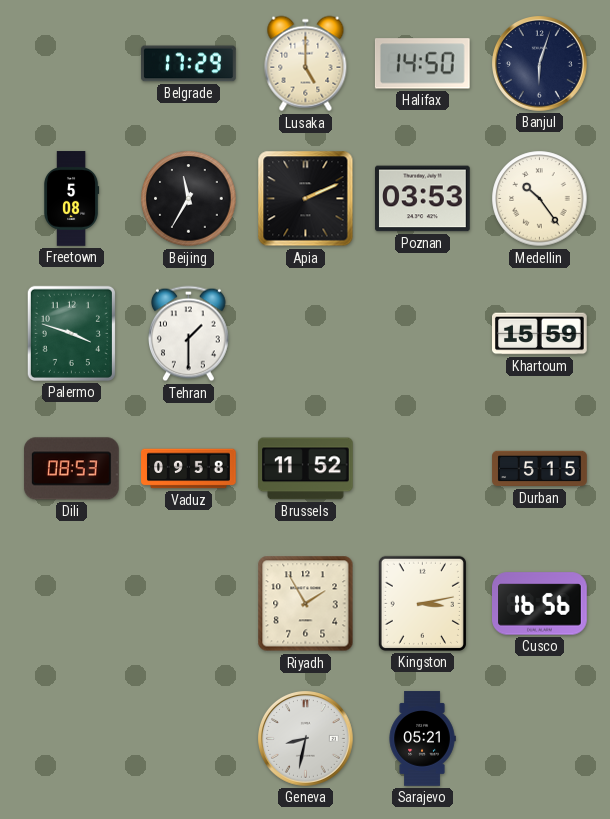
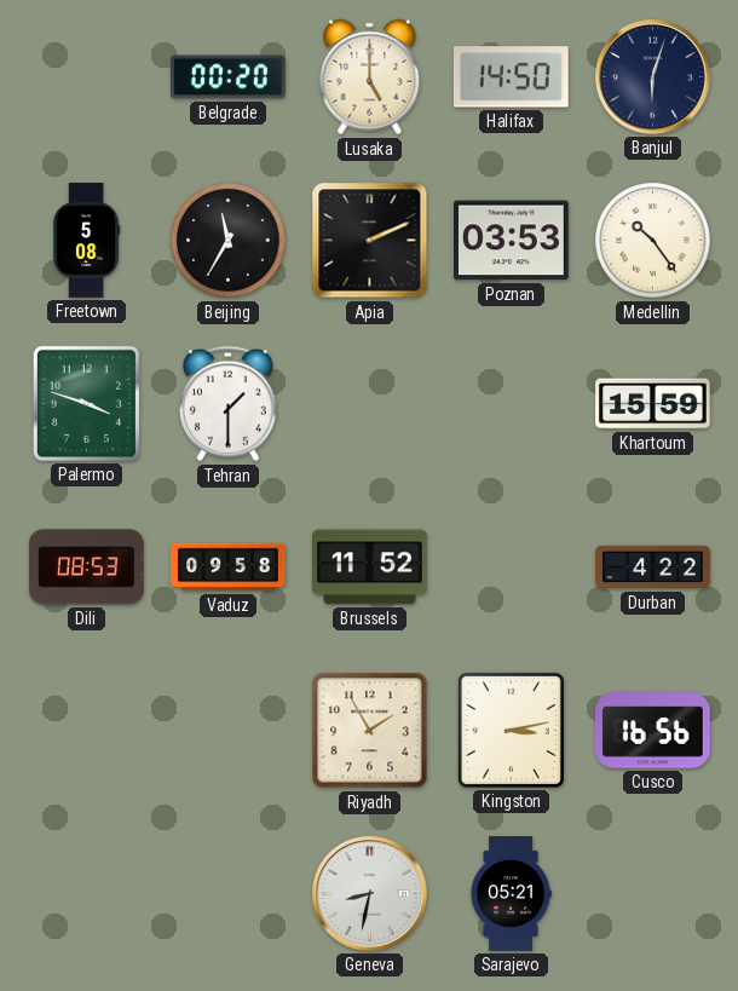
Belgrade: 17:29 -> 00:20
Durban: 5:15 -> 4:22
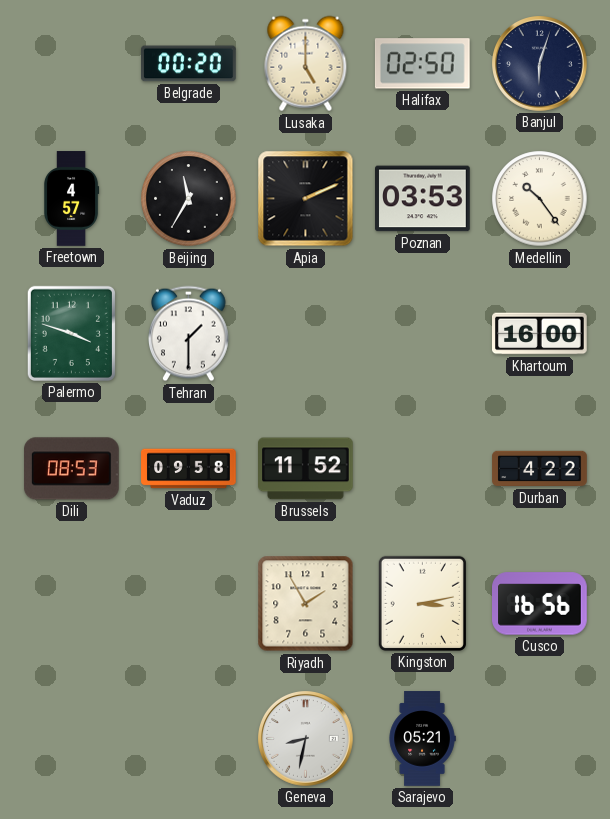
Halifax: 14:50 -> 02:50
Freetown: 5:08 -> 4:57
Khartoum: 15:59 -> 16:00
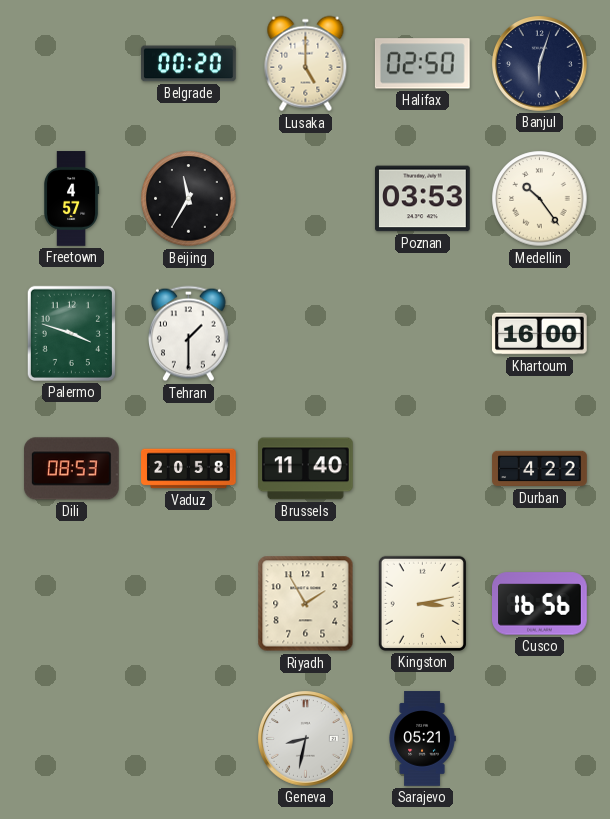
Apia: 2:11 -> none
Vaduz: 09:58 -> 20:58
Brussels: 11:52 -> 11:40
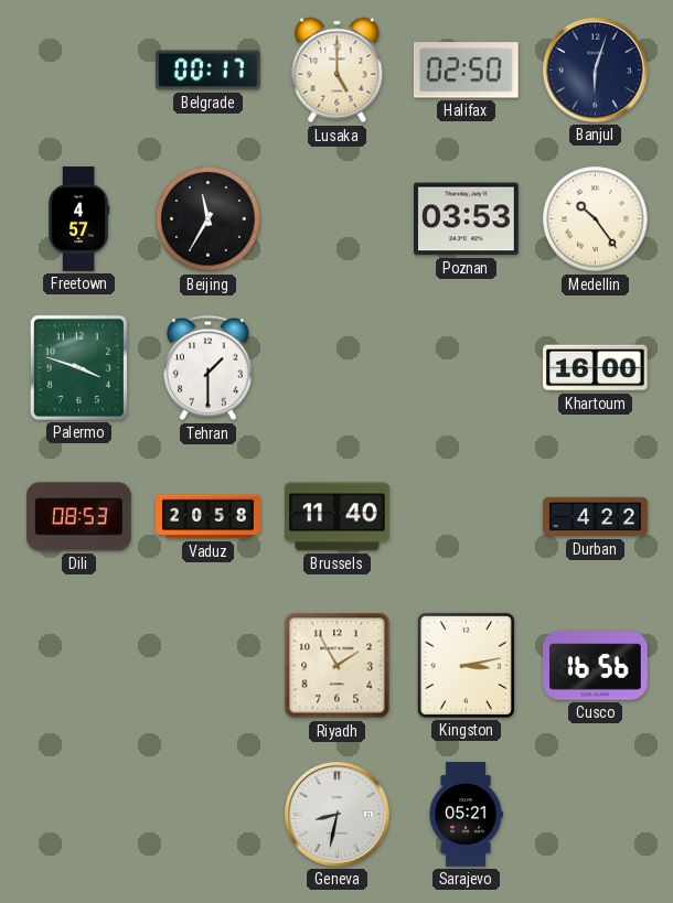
Belgrade: 00:20 -> 00:17
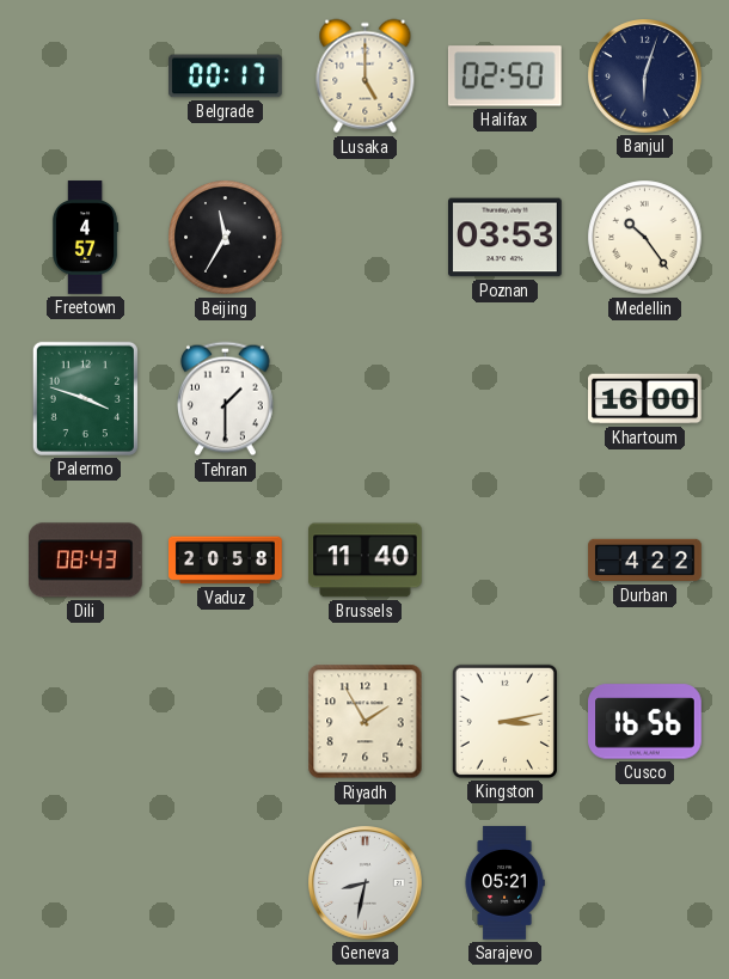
Dili: 08:53 -> 08:43
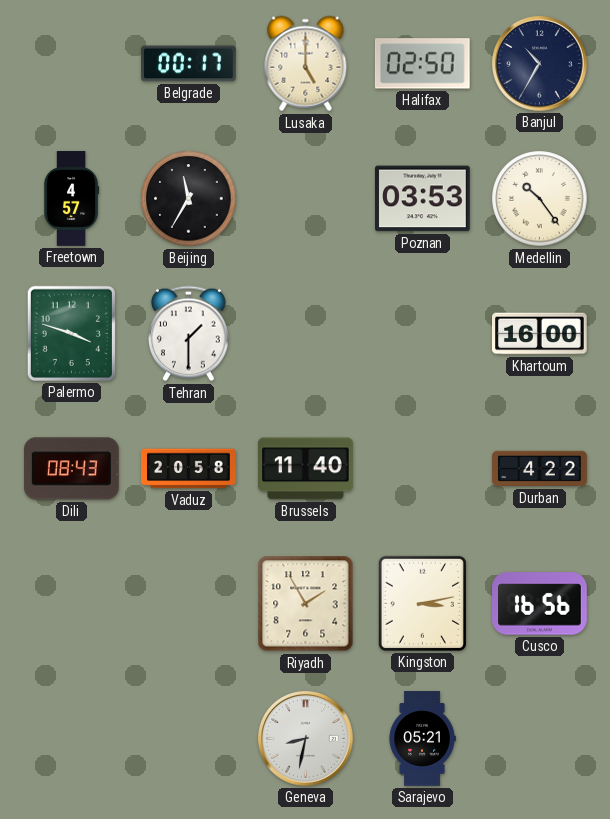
Banjul: 6:03 -> 10:35
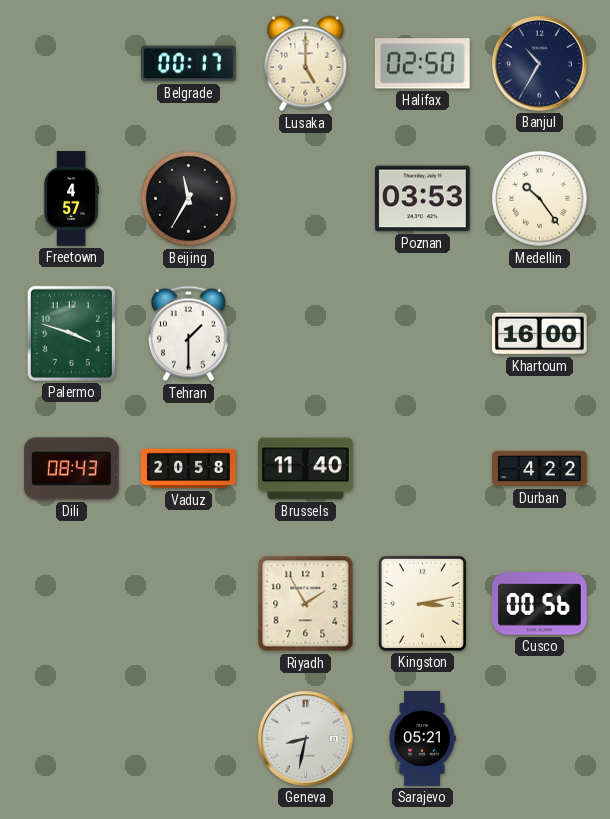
Cusco: 16:56 -> 00:56
